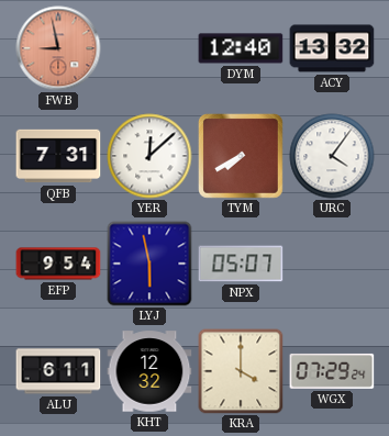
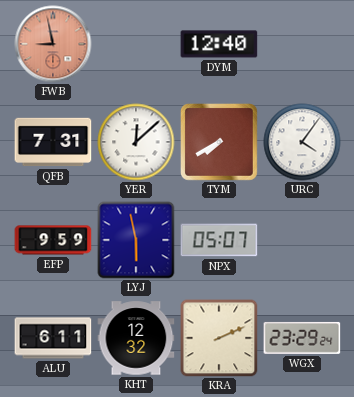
ACY: 13:32 -> none
EFP: 9:54 -> 9:59
KRA: 4:00 -> 2:11
WGX: 07:29 -> 23:29
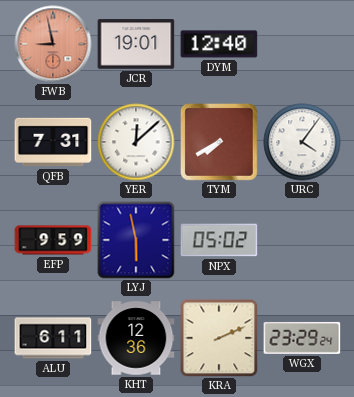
JCR: none -> 19:01
NPX: 05:07 -> 05:02
KHT: 12:32 -> 12:36
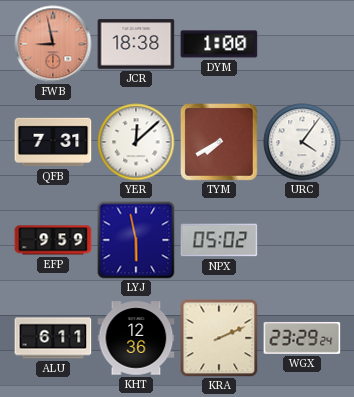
JCR: 19:01 -> 18:38
DYM: 12:40 -> 1:00
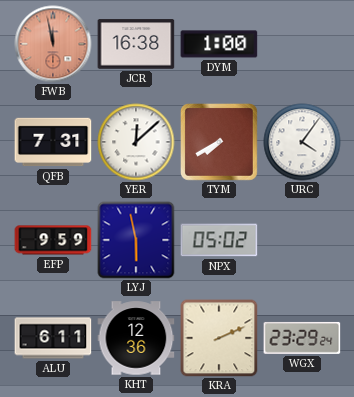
FWB: 8:58 -> 11:58
JCR: 18:38 -> 16:38
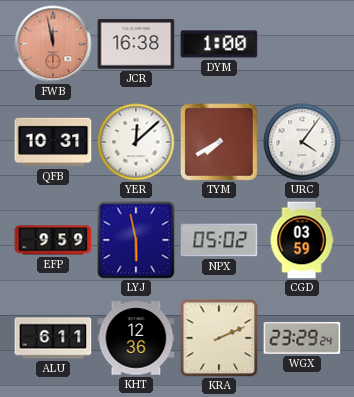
QFB: 7:31 -> 10:31
CGD: none -> 03:59
